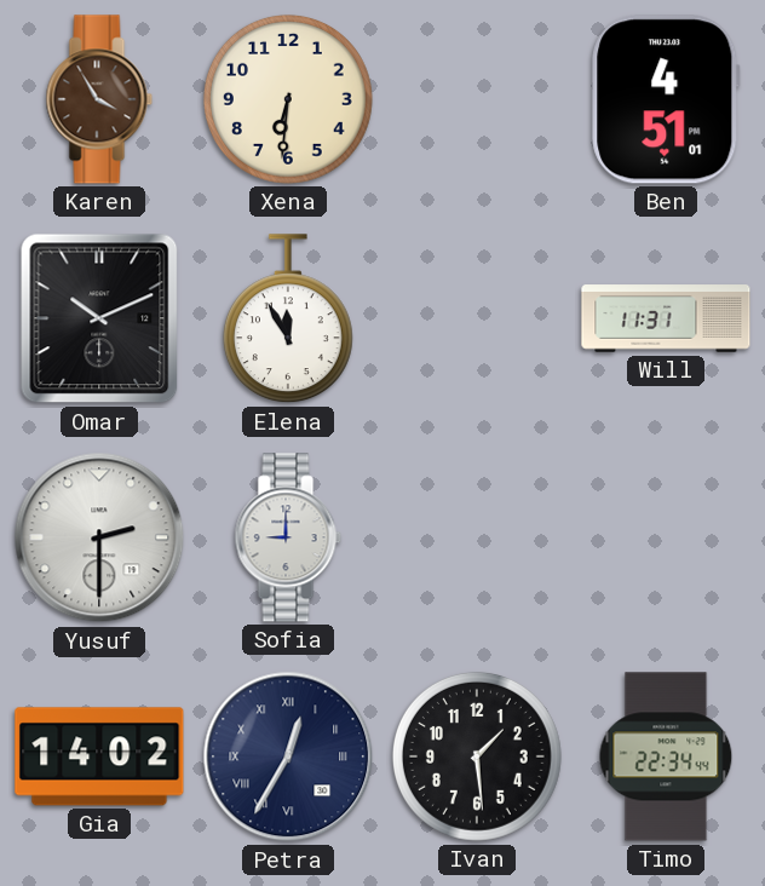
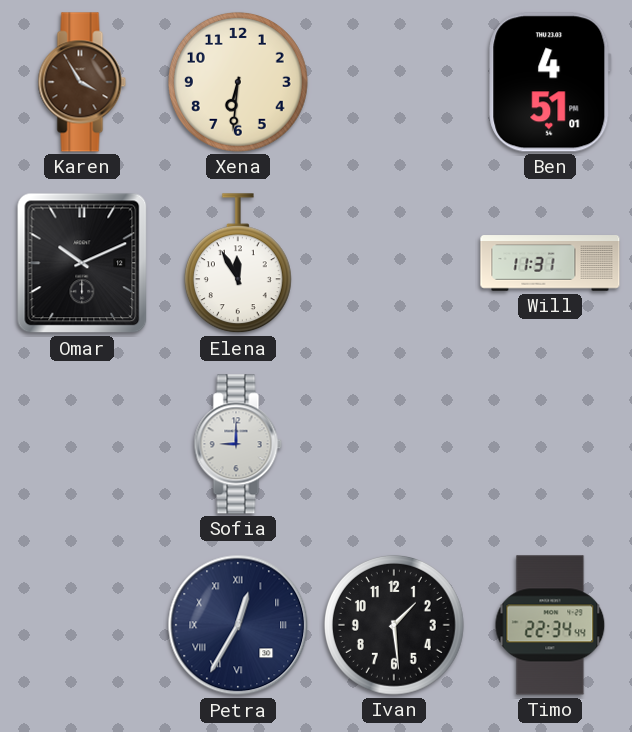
Yusuf: 2:30 -> none
Gia: 14:02 -> none
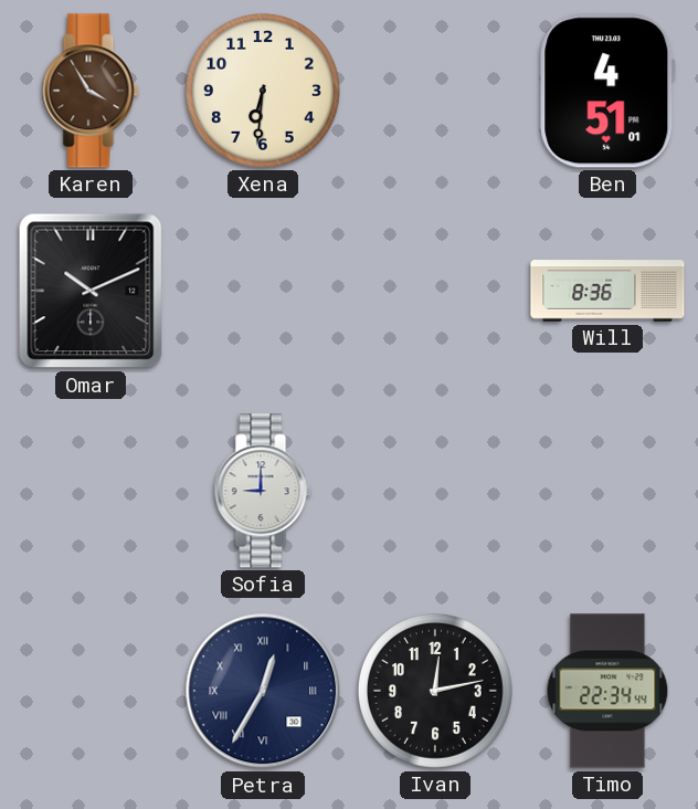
Elena: 11:55 -> none
Will: 11:31 -> 8:36
Ivan: 1:29 -> 12:13
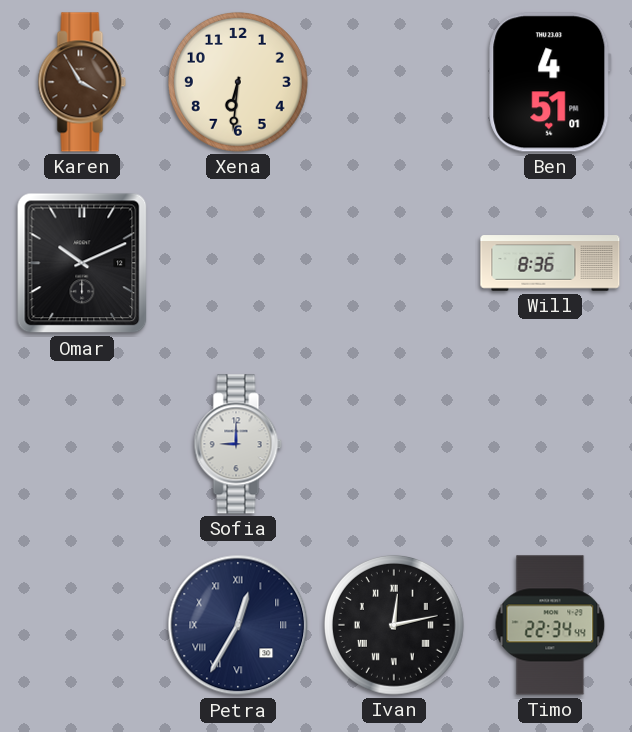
Ivan numerals: Arabic -> Roman
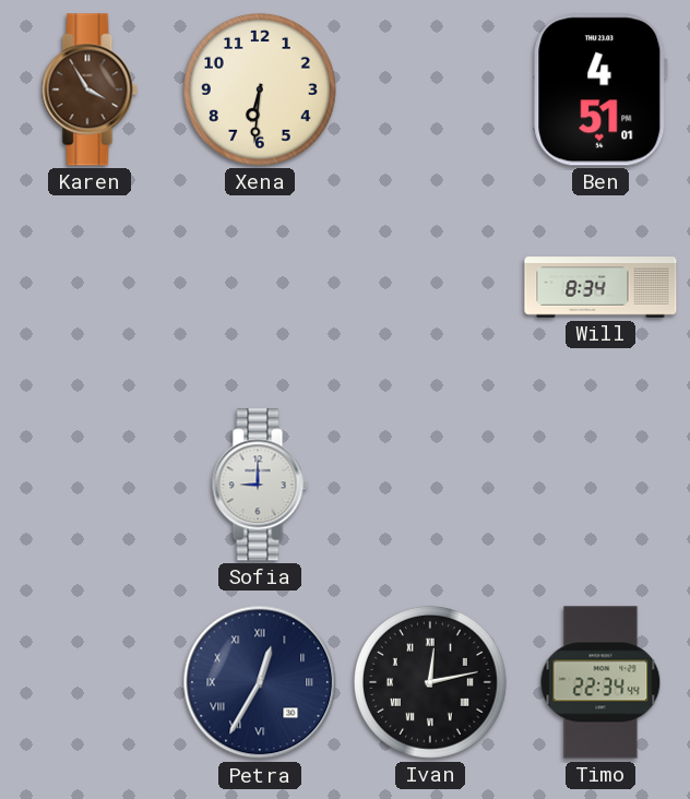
Omar: 10:11 -> none
Will: 8:36 -> 8:34
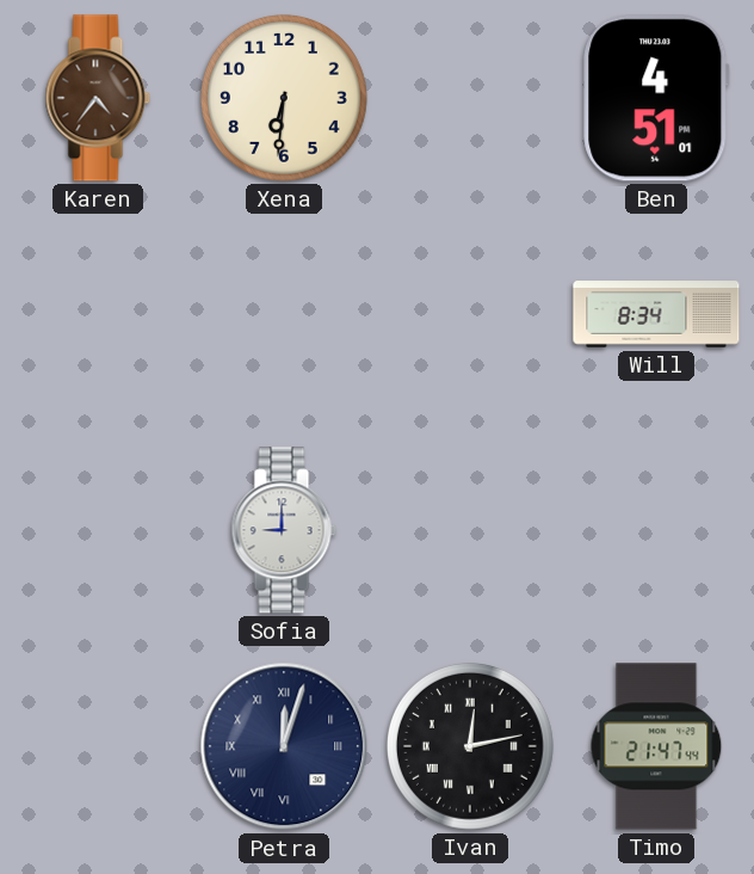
Karen: 3:55 -> 4:36
Petra: 12:35 -> 12:03
Timo: 22:34 -> 21:47
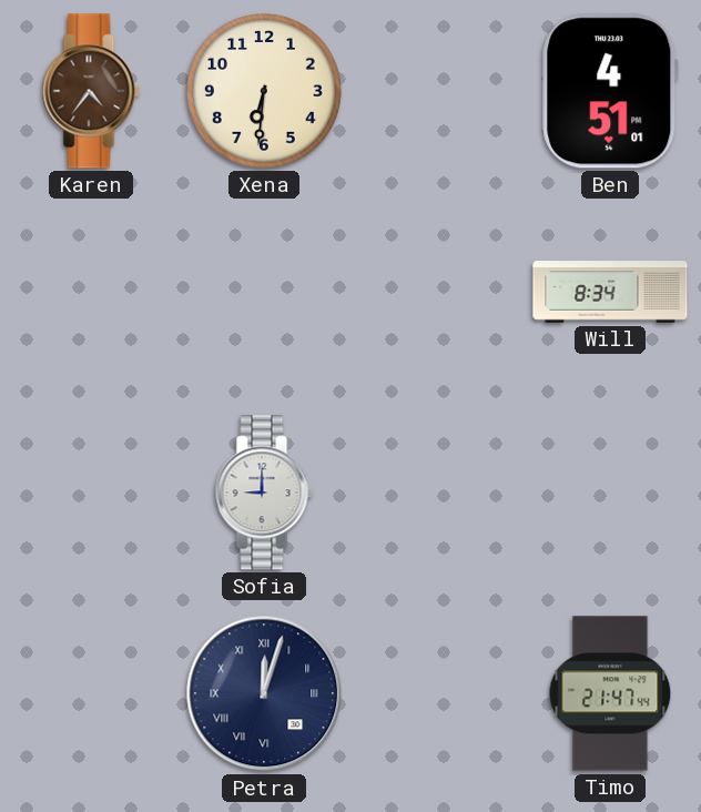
Ivan: 12:13 -> none
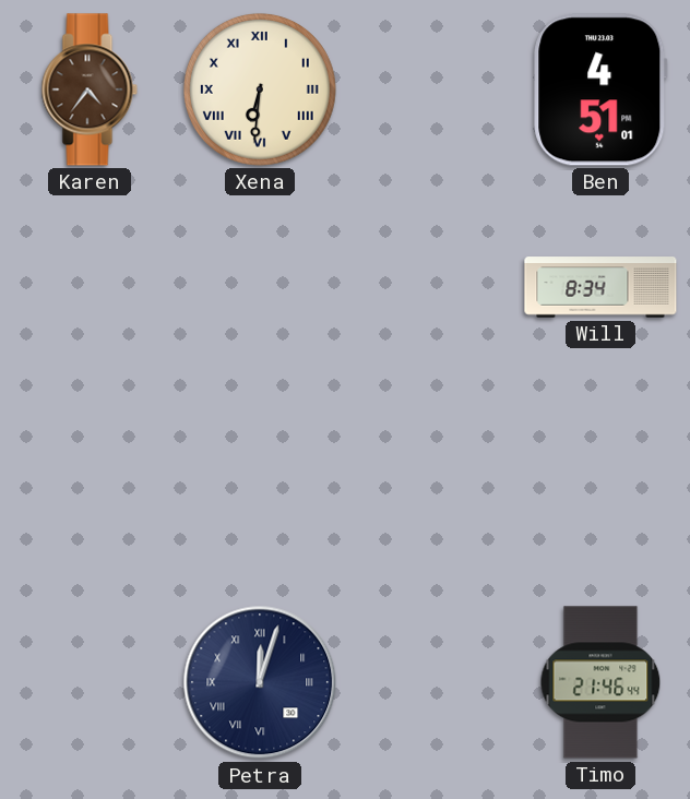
Xena numerals: Arabic -> Roman
Sofia: 9:00 -> none
Timo: 21:47 -> 21:46
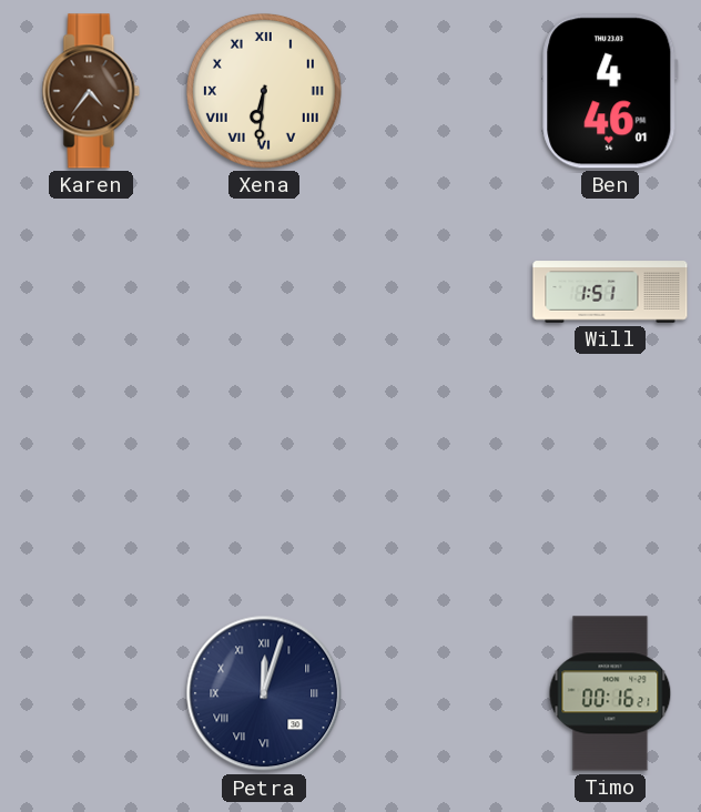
Ben: 4:51 -> 4:46
Will: 8:34 -> 1:51
Timo: 21:46 -> 00:16
